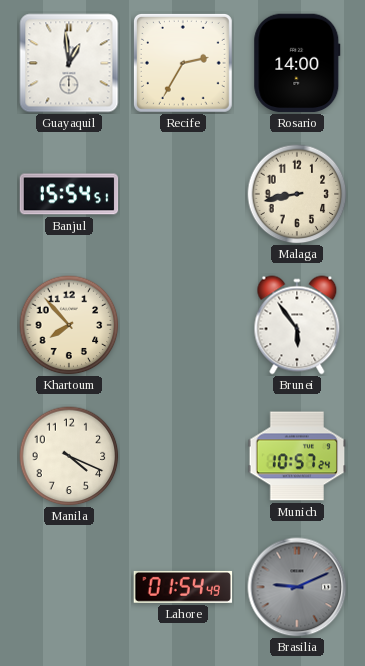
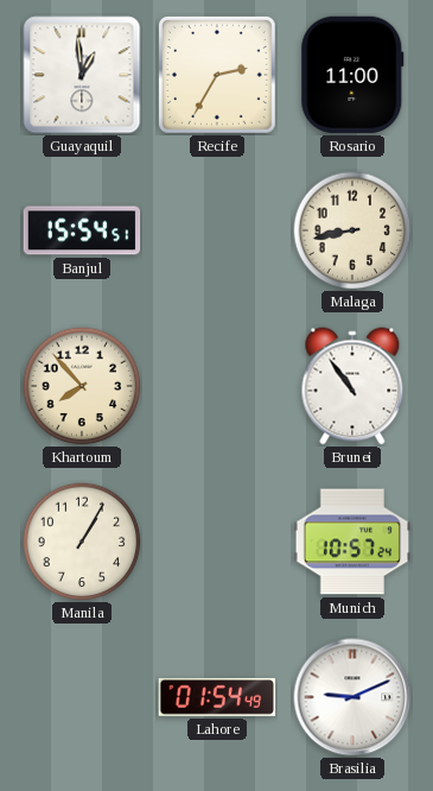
Rosario: 14:00 -> 11:00
Brunei: 5:54 -> 10:54
Manila: 4:19 -> 1:05
Brasilia dial: grey -> white
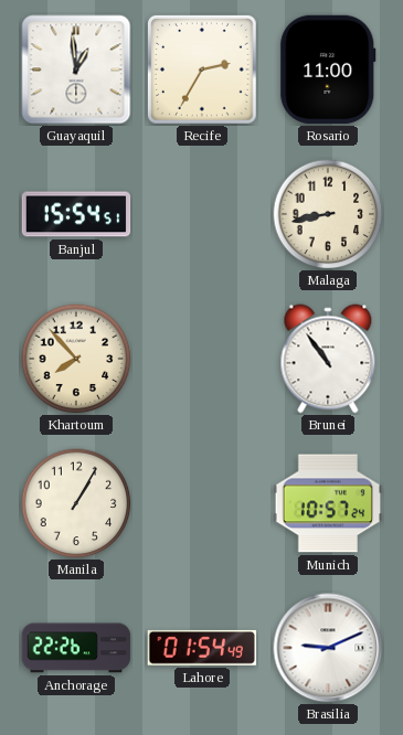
Anchorage: none -> 22:26
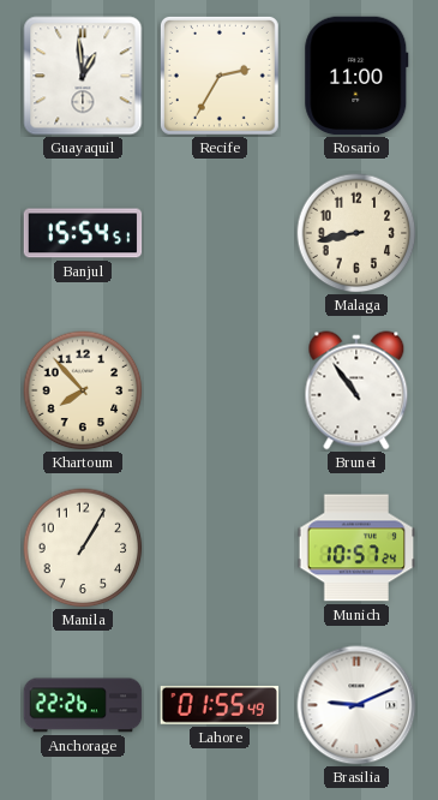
Lahore: 01:54 -> 01:55
